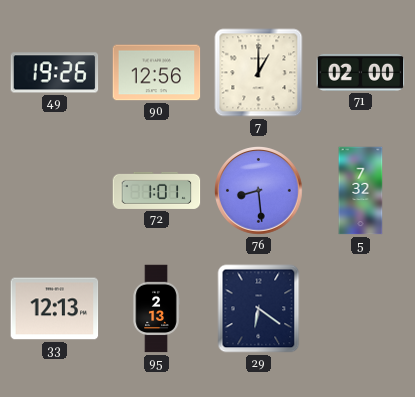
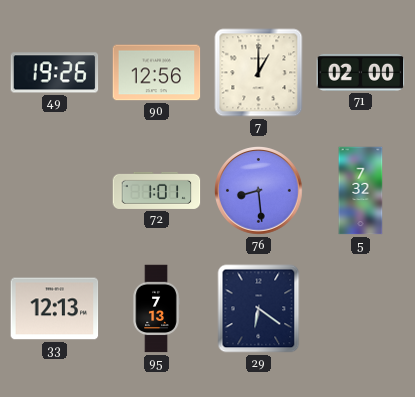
95: 2:13 -> 7:13
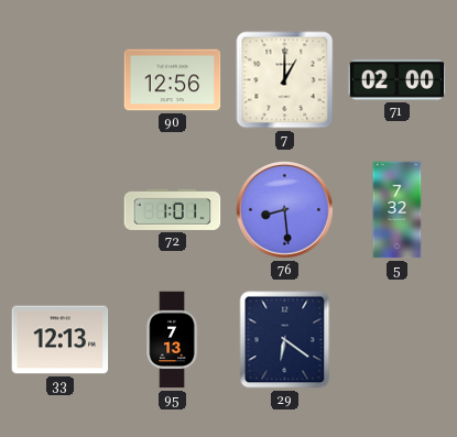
49: 19:26 -> none
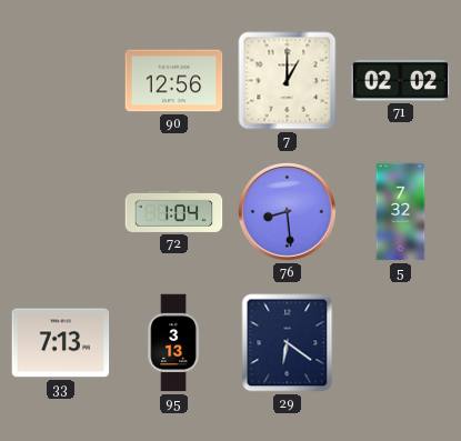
71: 02:00 -> 02:02
72: 1:01 -> 1:04
33: 12:13 -> 7:13
95: 7:13 -> 3:13
